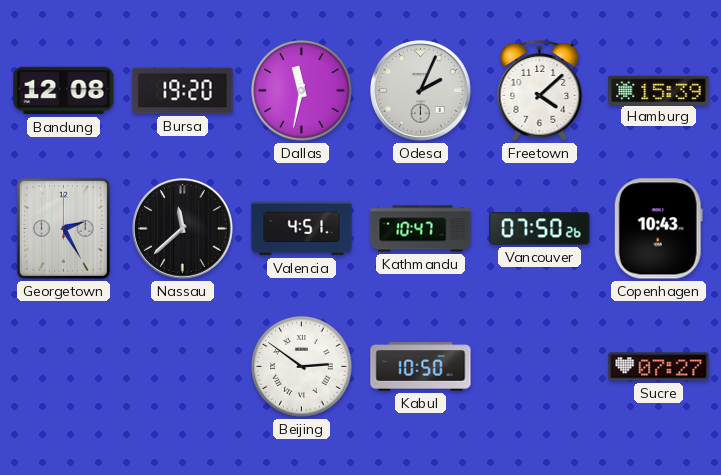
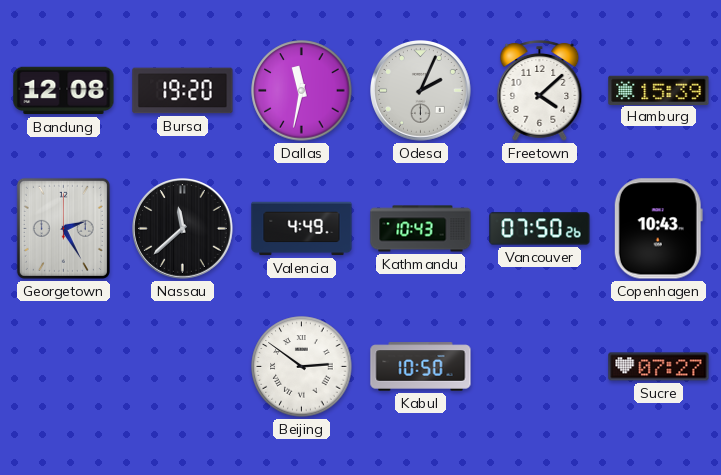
Valencia: 4:51 -> 4:49
Kathmandu: 10:47 -> 10:43
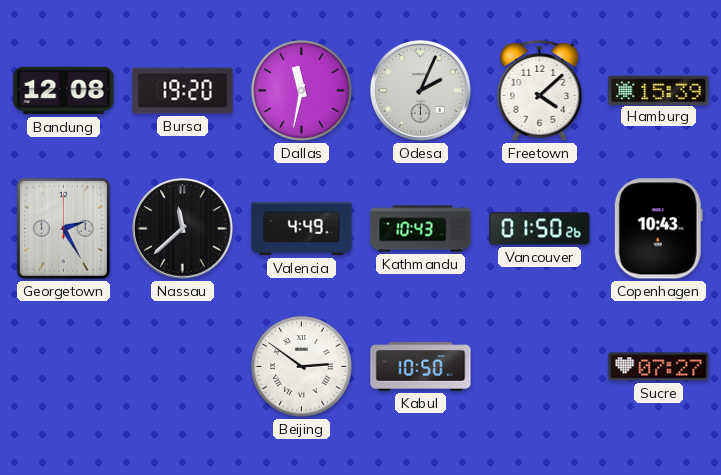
Vancouver: 07:50 -> 01:50
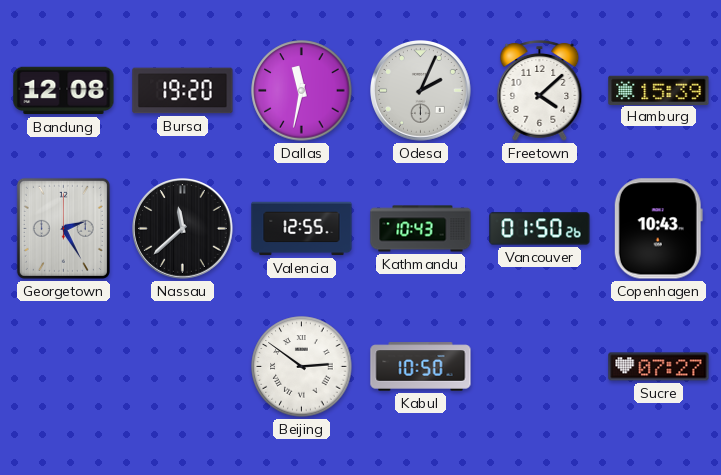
Valencia: 4:49 -> 12:55
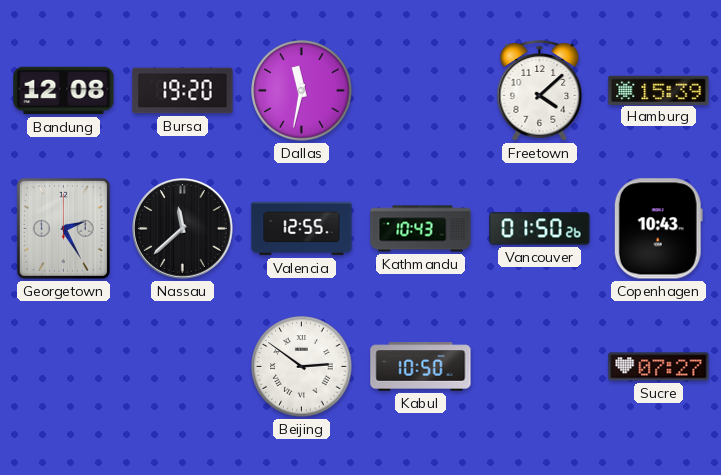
Odesa: 2:04 -> none
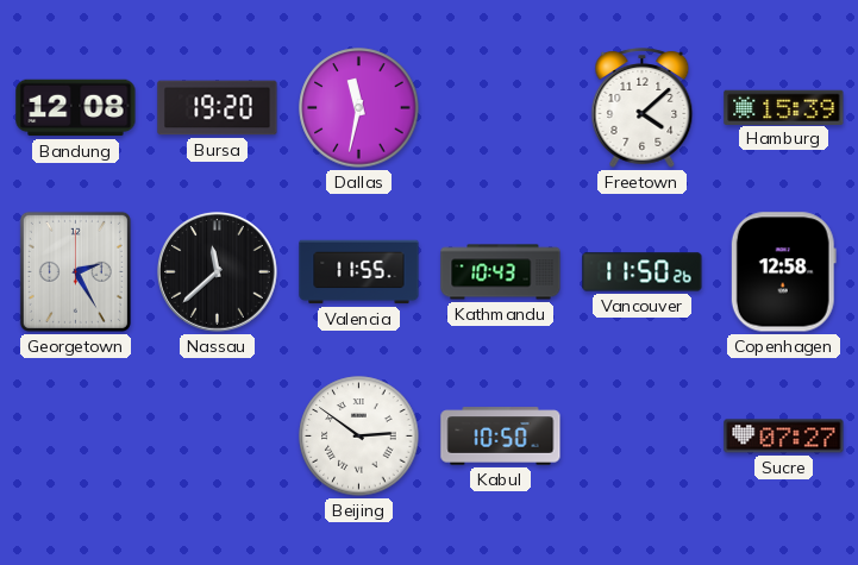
Valencia: 12:55 -> 11:55
Vancouver: 01:50 -> 11:50
Copenhagen: 10:43 -> 12:58
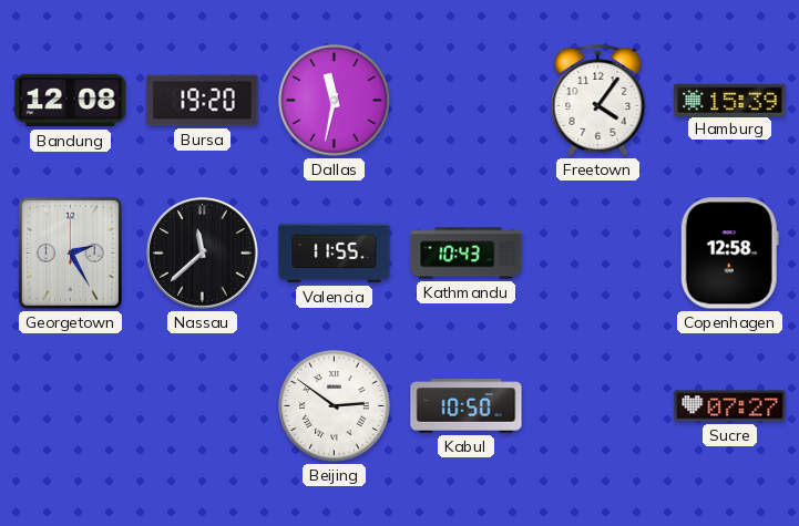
Freetown: 4:08 -> 4:06
Vancouver: 11:50 -> none
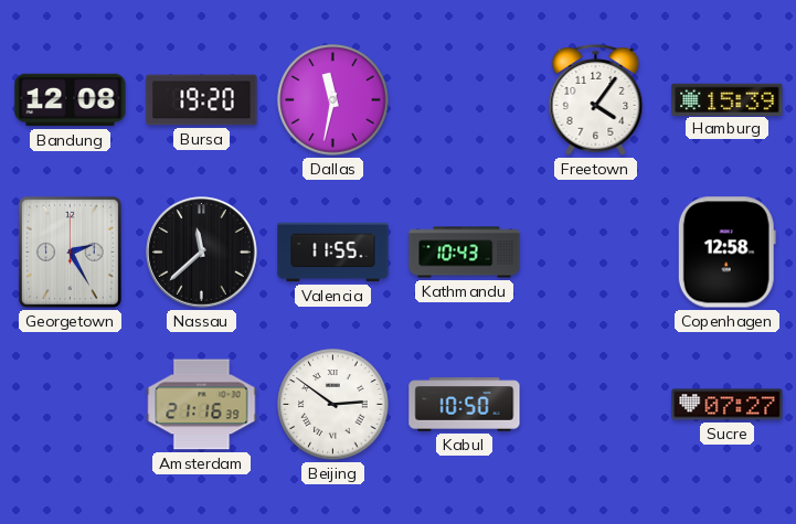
Amsterdam: none -> 21:16
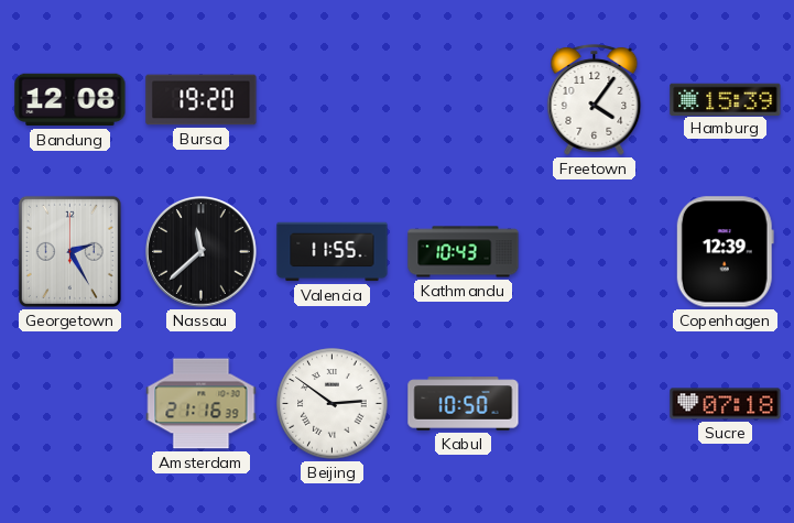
Dallas: 11:32 -> none
Copenhagen: 12:58 -> 12:39
Sucre: 07:27 -> 07:18
